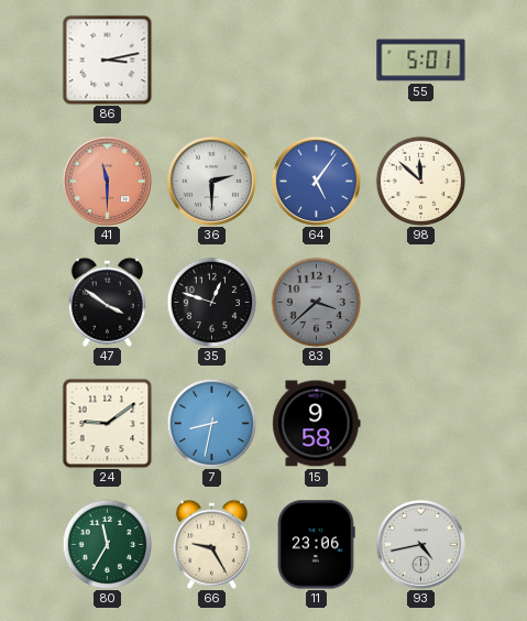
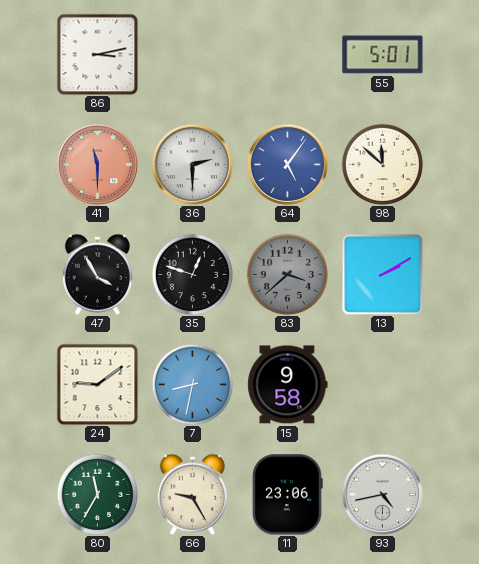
47: 3:51 -> 3:55
13: none -> 2:10
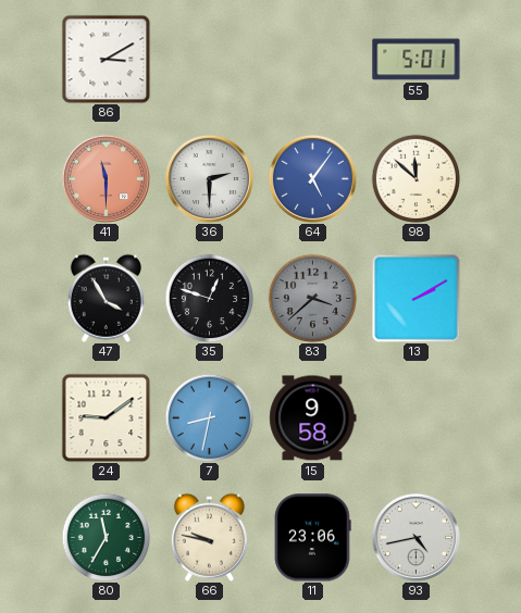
86: 3:13 -> 3:10
66: 9:25 -> 9:47
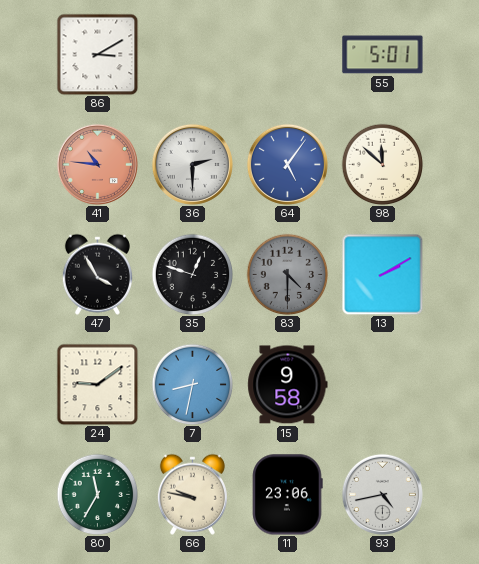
41: 11:30 -> 10:46
83: 3:38 -> 4:30
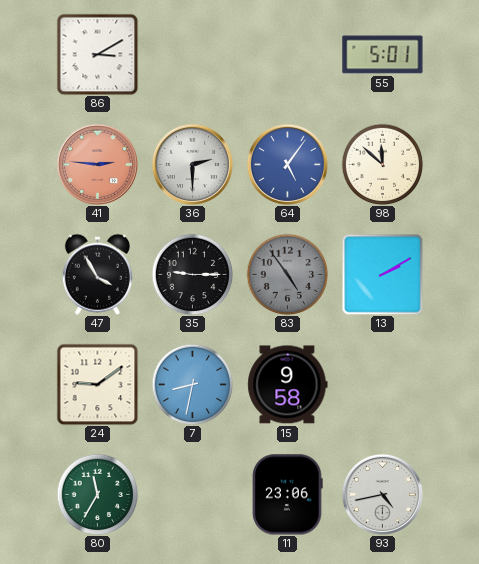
41: 10:46 -> 2:46
35: 12:48 -> 9:15
83: 4:30 -> 4:54
66: 9:47 -> none
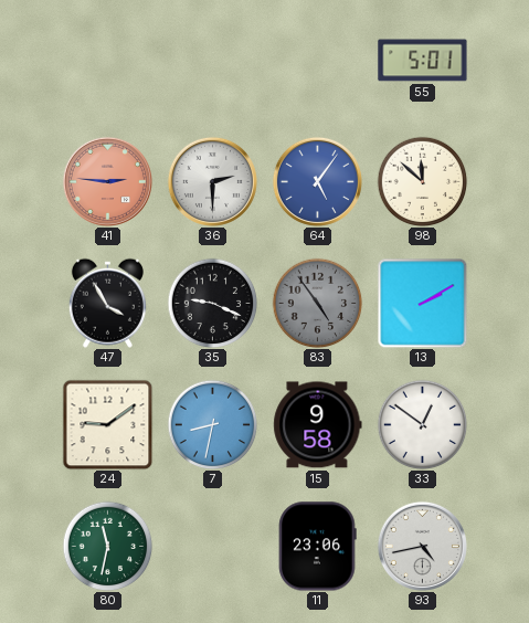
86: 3:10 -> none
35: 9:15 -> 9:19
33: none -> 12:51
80: 11:35 -> 11:32
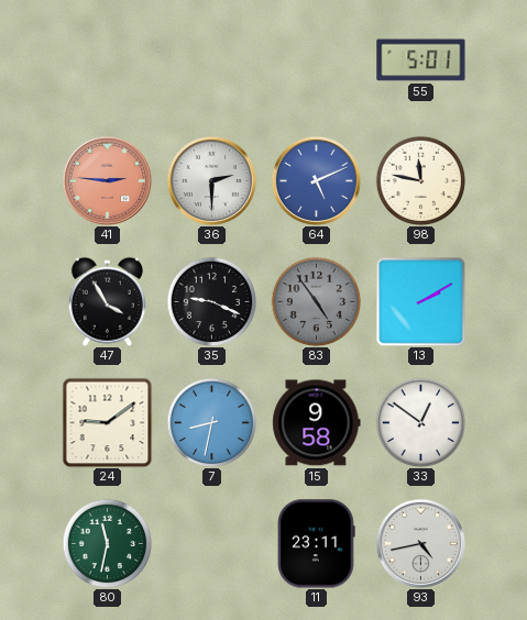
64: 5:06 -> 5:11
98: 11:52 -> 11:47
11: 23:06 -> 23:11
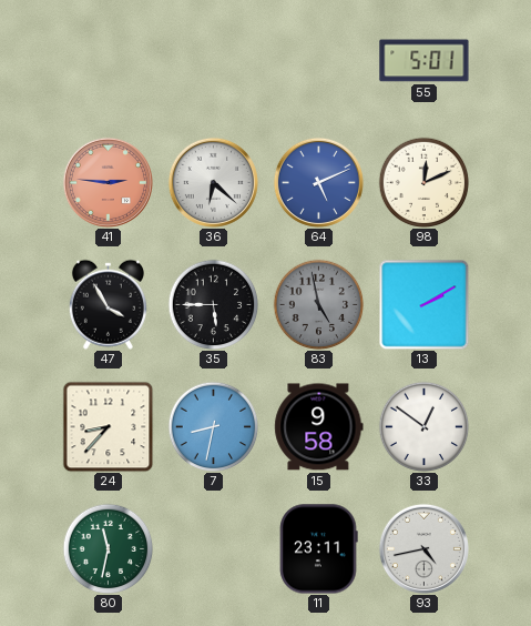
36: 2:30 -> 6:22
98: 11:47 -> 12:11
35: 9:19 -> 5:45
83: 4:54 -> 4:58
24: 9:09 -> 8:37
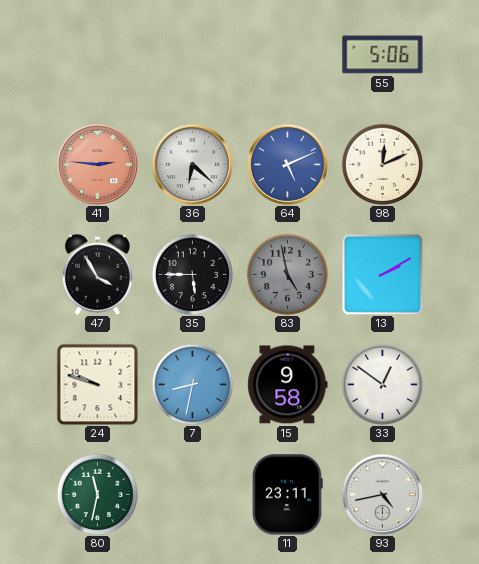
55: 5:01 -> 5:06
24: 8:37 -> 9:48
